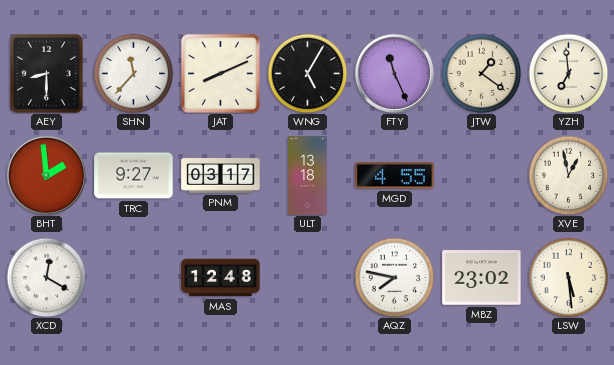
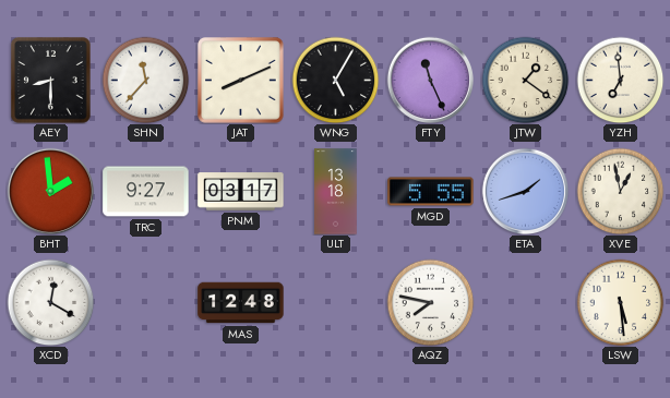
MGD: 4:55 -> 5:55
ETA: none -> 1:42
MBZ: 23:02 -> none
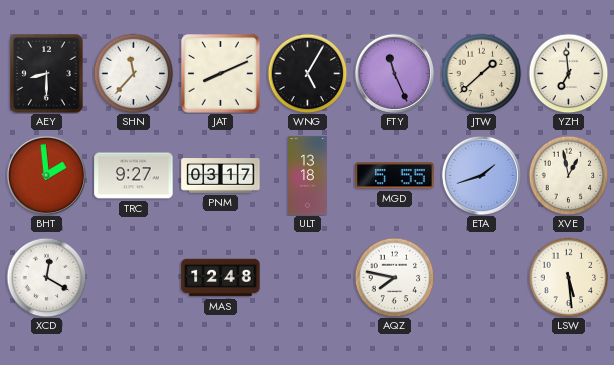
JTW: 1:21 -> 1:38
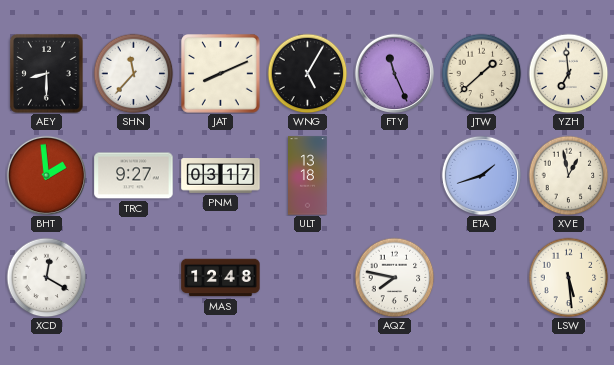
MGD: 5:55 -> none
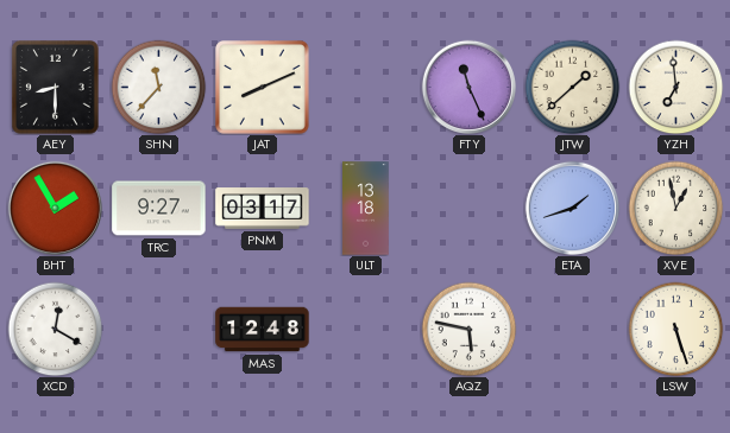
WNG: 5:05 -> none
BHT: 1:59 -> 1:55
AQZ: 7:47 -> 5:47
LSW: 5:29 -> 5:27
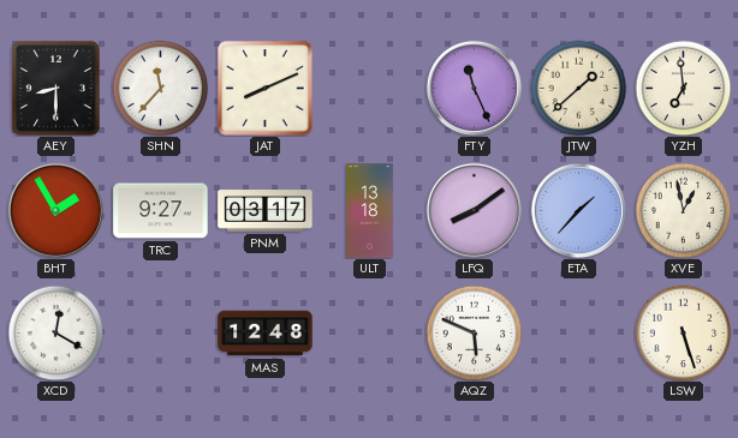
LFQ: none -> 8:09
ETA: 1:42 -> 1:37
AQZ: 5:47 -> 5:49
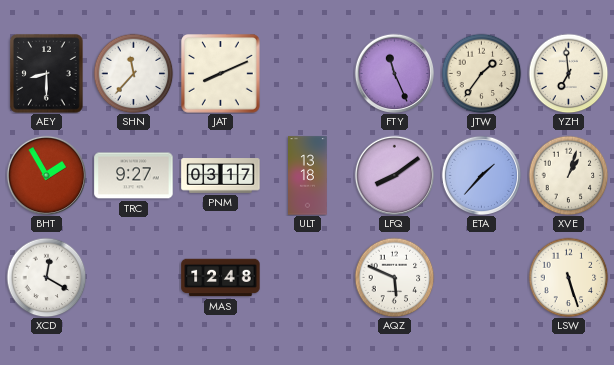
JTW: 1:38 -> 1:36
XVE: 12:58 -> 1:03
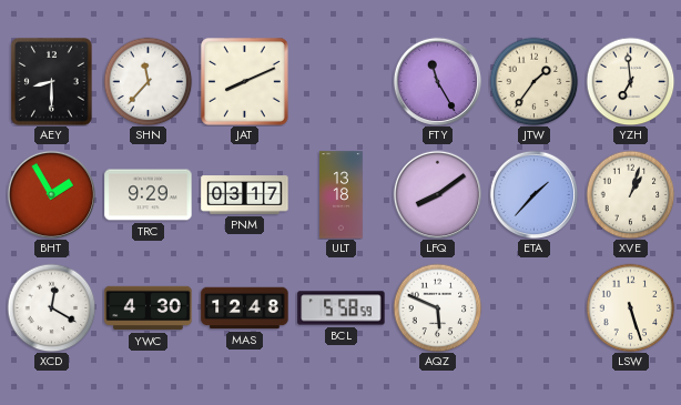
FTY: 11:26 -> 11:25
TRC: 9:27 -> 9:29
YWC: none -> 4:30
BCL: none -> 5:58
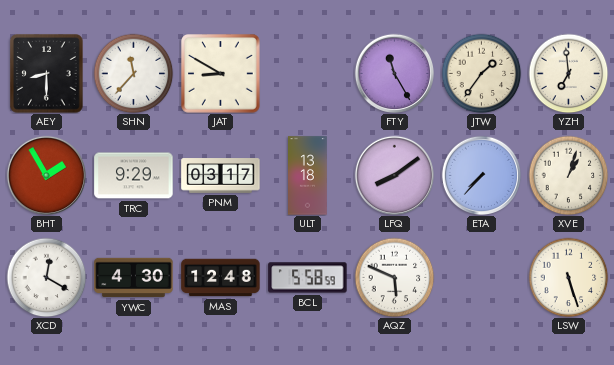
JAT: 8:11 -> 8:50
ETA: 1:37 -> 7:37
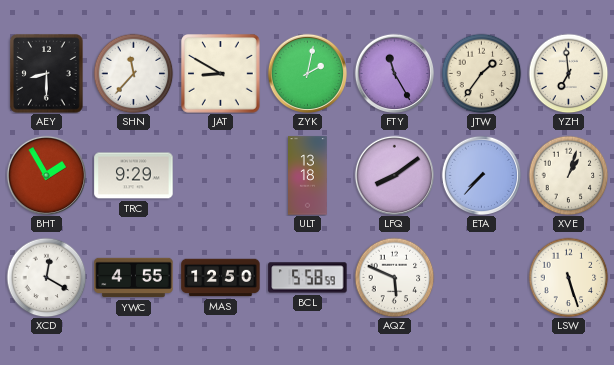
ZYK: none -> 2:02
PNM: 03:17 -> none
YWC: 4:30 -> 4:55
MAS: 12:48 -> 12:50
